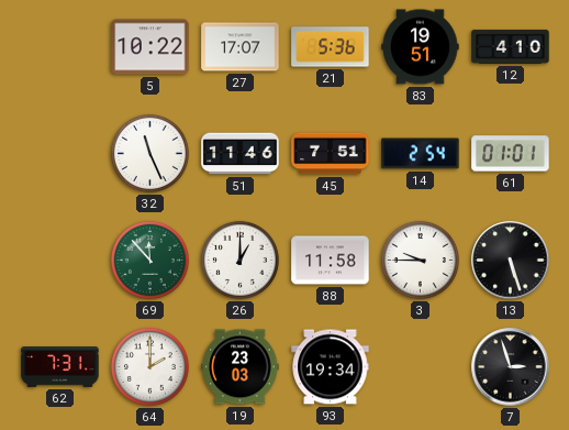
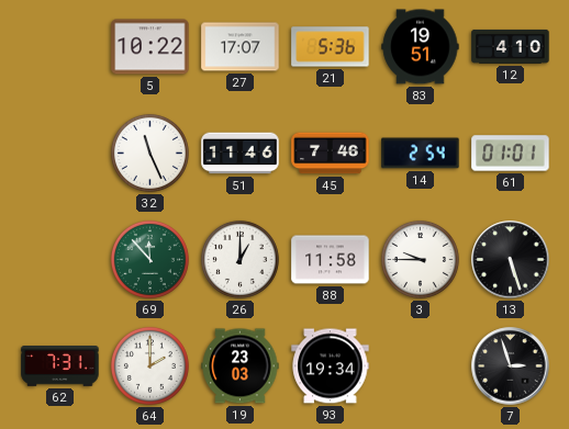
45: 7:51 -> 7:46
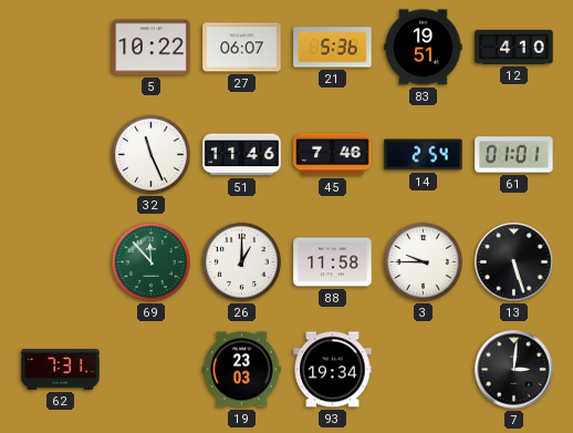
27: 17:07 -> 06:07
64: 2:00 -> none
7: 2:57 -> 3:01
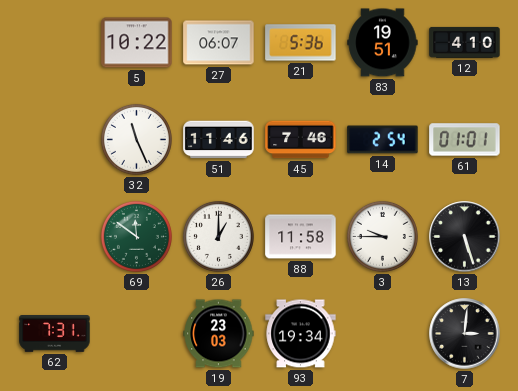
69: 11:53 -> 11:51
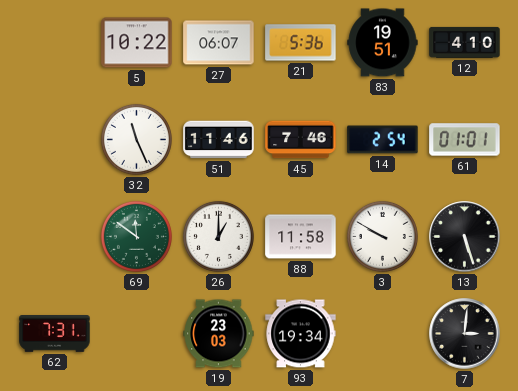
3: 9:45 -> 9:50
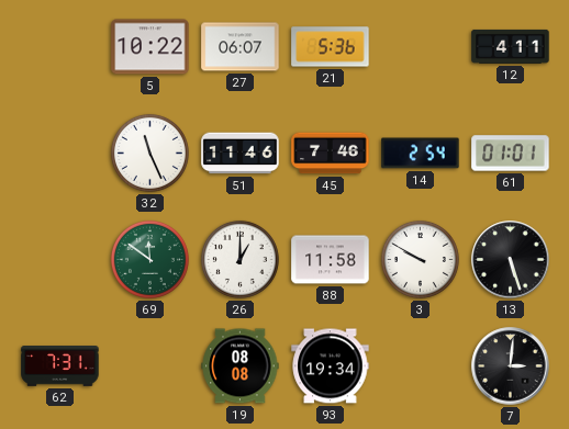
83: 19:51 -> none
12: 4:10 -> 4:11
19: 23:03 -> 08:08
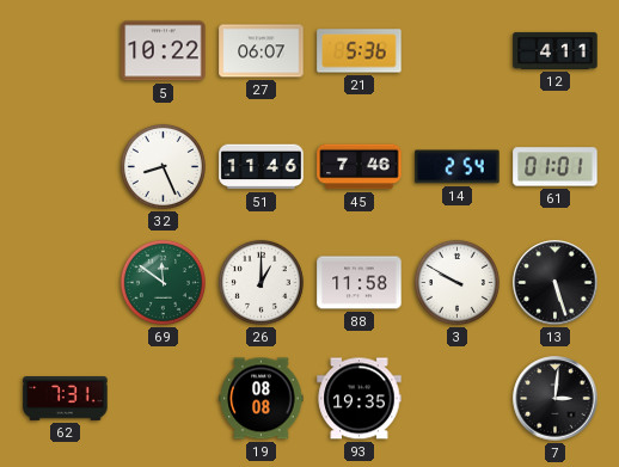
32: 11:26 -> 8:26
93: 19:34 -> 19:35
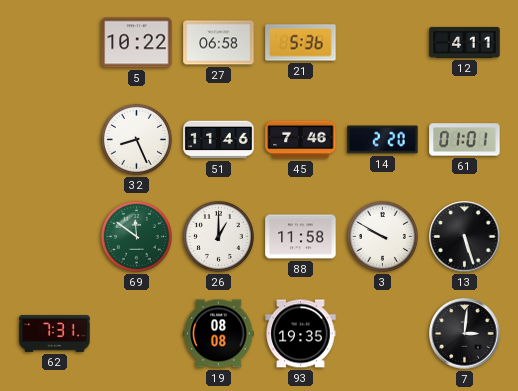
27: 06:07 -> 06:58
14: 2:54 -> 2:20
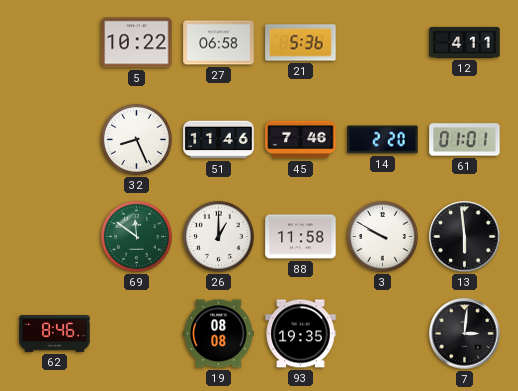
13: 5:27 -> 5:59
62: 7:31 -> 8:46
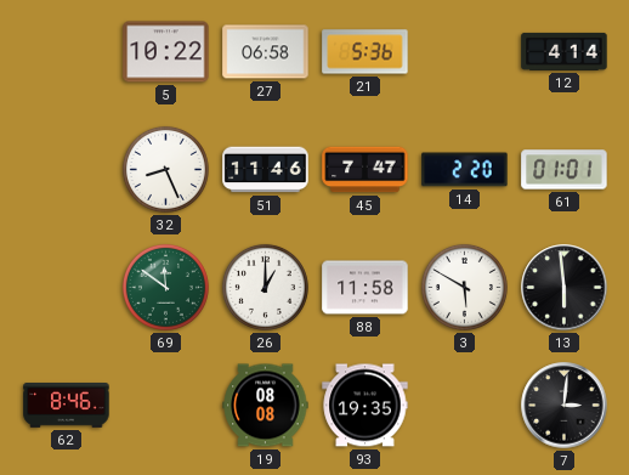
12: 4:11 -> 4:14
45: 7:46 -> 7:47
3: 9:50 -> 5:50
